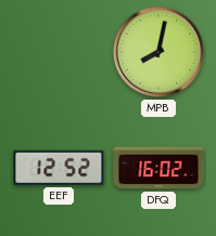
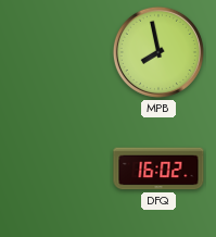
MPB: 8:02 -> 7:58
EEF: 12:52 -> none
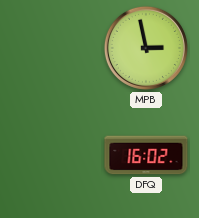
MPB: 7:58 -> 2:58
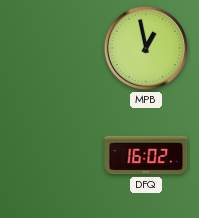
MPB: 2:58 -> 12:58
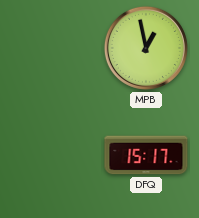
DFQ: 16:02 -> 15:17
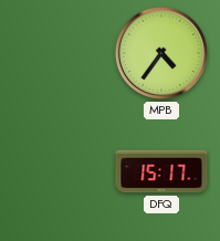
MPB: 12:58 -> 4:36
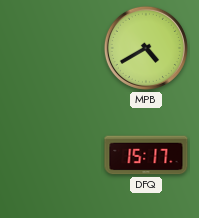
MPB: 4:36 -> 4:40
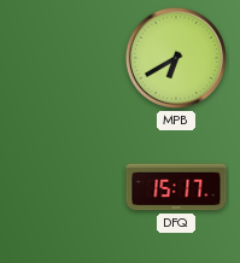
MPB: 4:40 -> 6:40
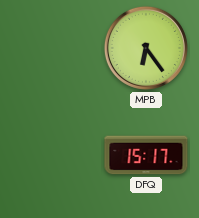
MPB: 6:40 -> 6:24
